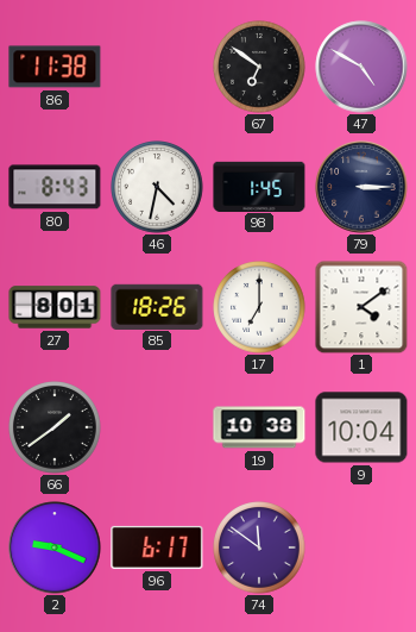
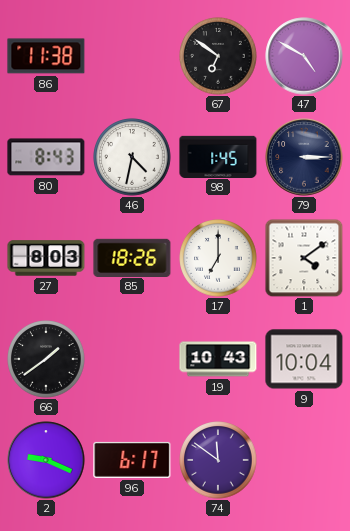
27: 8:01 -> 8:03
19: 10:38 -> 10:43
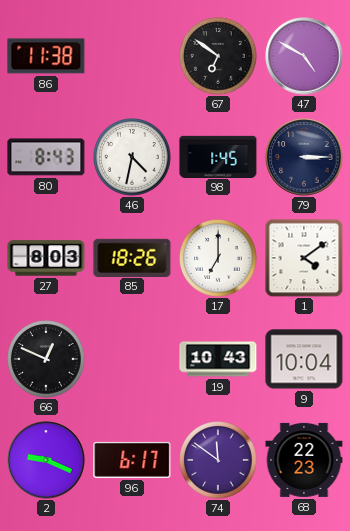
66: 1:39 -> 12:49
68: none -> 22:23
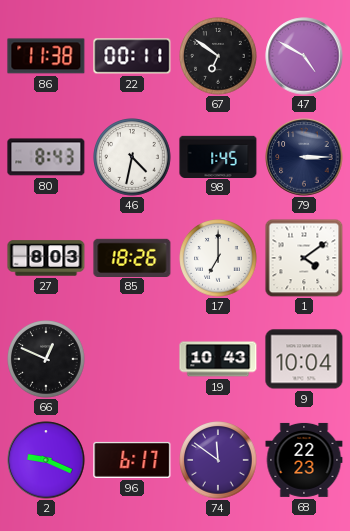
22: none -> 00:11
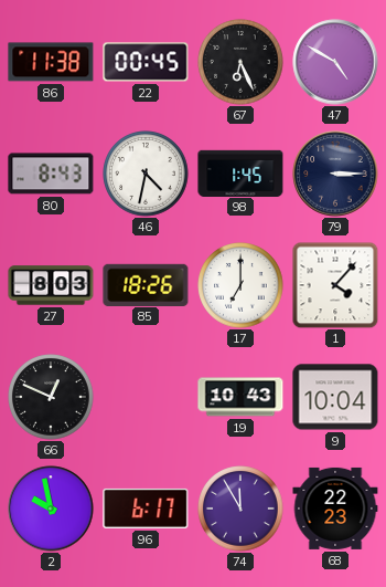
22: 00:11 -> 00:45
67: 6:51 -> 6:26
1: 4:09 -> 4:07
2: 9:19 -> 9:58
74: 11:51 -> 11:55
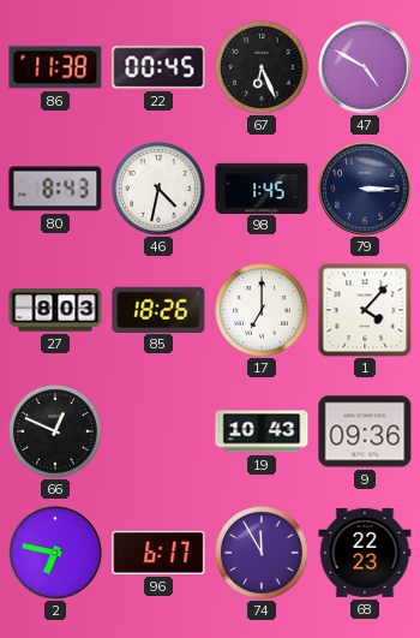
9: 10:04 -> 09:36
2: 9:58 -> 6:47
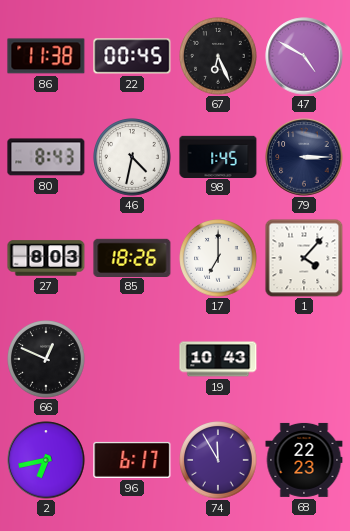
9: 09:36 -> none
2: 6:47 -> 6:43
